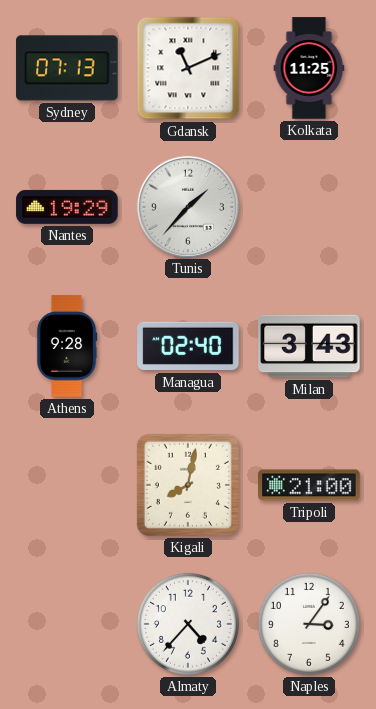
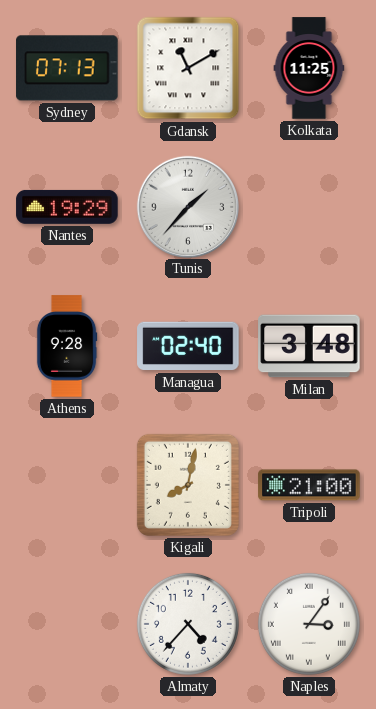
Gdansk: 11:11 -> 11:10
Milan: 3:43 -> 3:48
Naples numerals: Arabic -> Roman
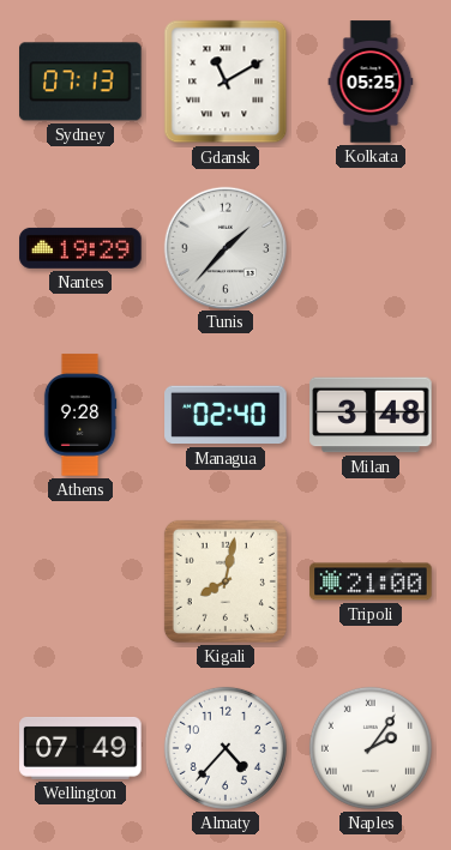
Kolkata: 11:25 -> 05:25
Wellington: none -> 07:49
Naples: 3:06 -> 2:06
